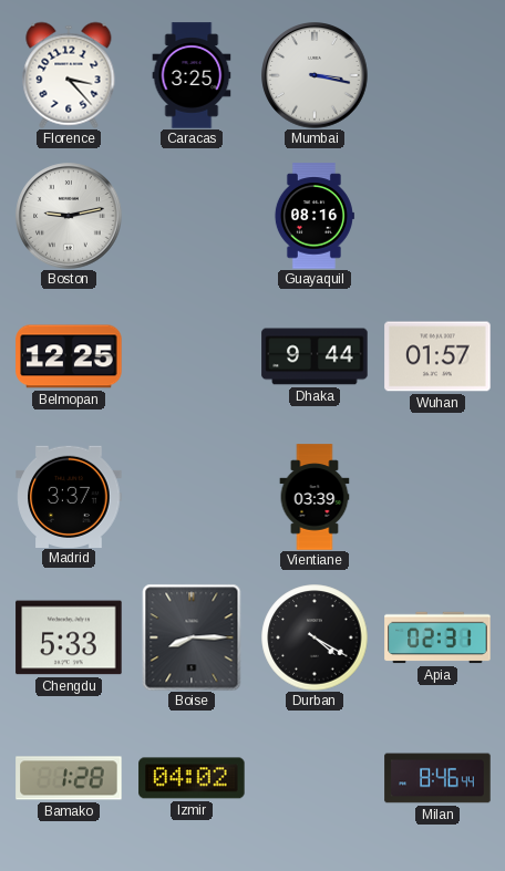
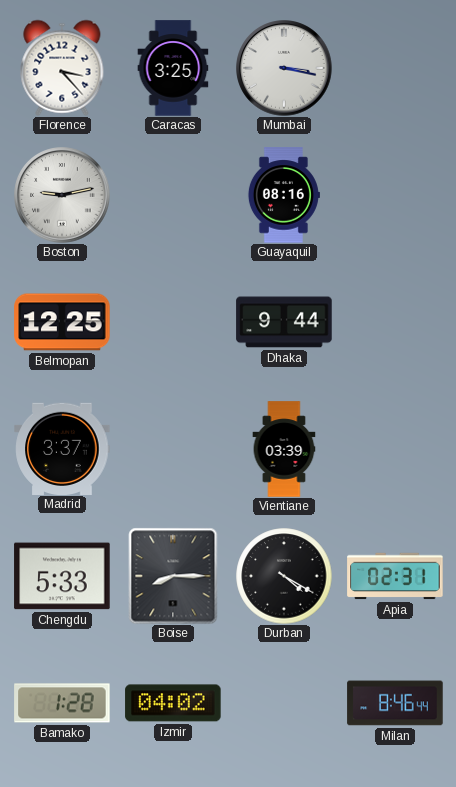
Wuhan: 01:57 -> none
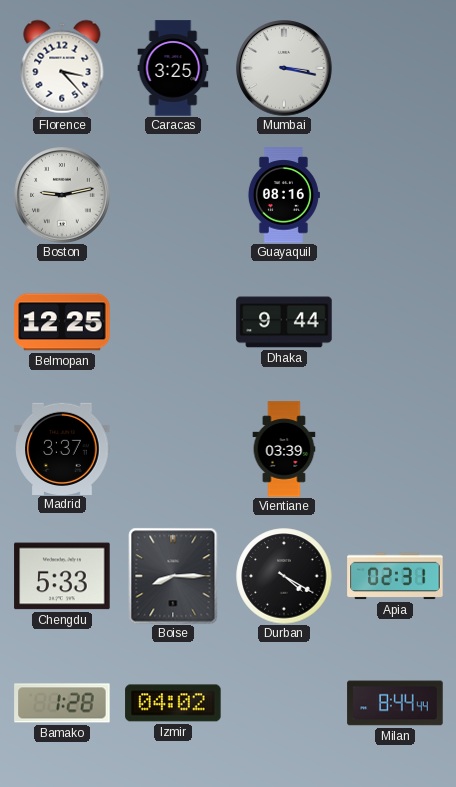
Milan: 8:46 -> 8:44
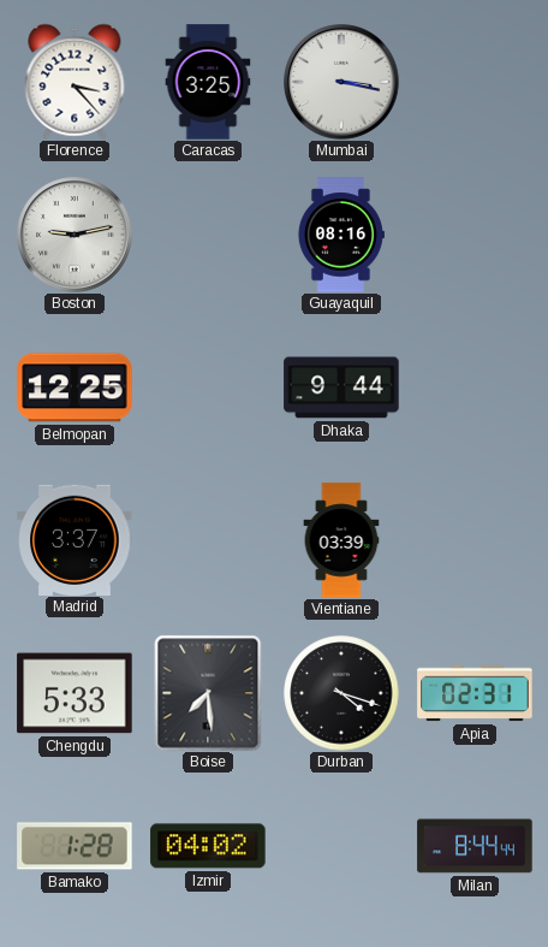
Boise: 8:15 -> 7:29
Durban: 4:20 -> 4:18
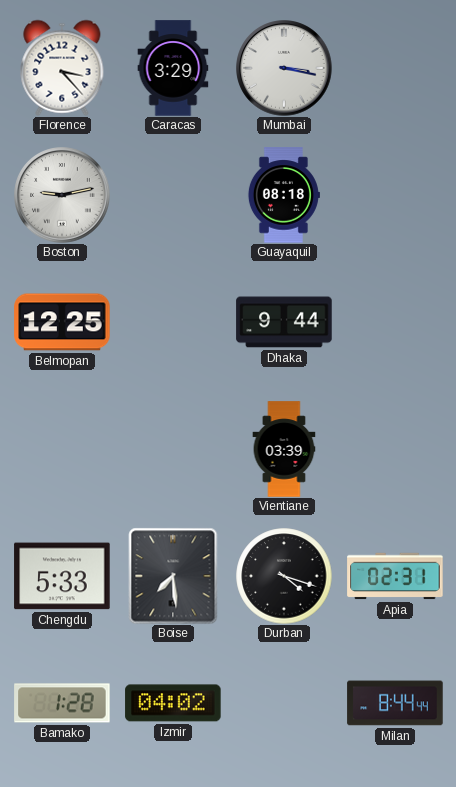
Caracas: 3:25 -> 3:29
Guayaquil: 08:16 -> 08:18
Madrid: 3:37 -> none
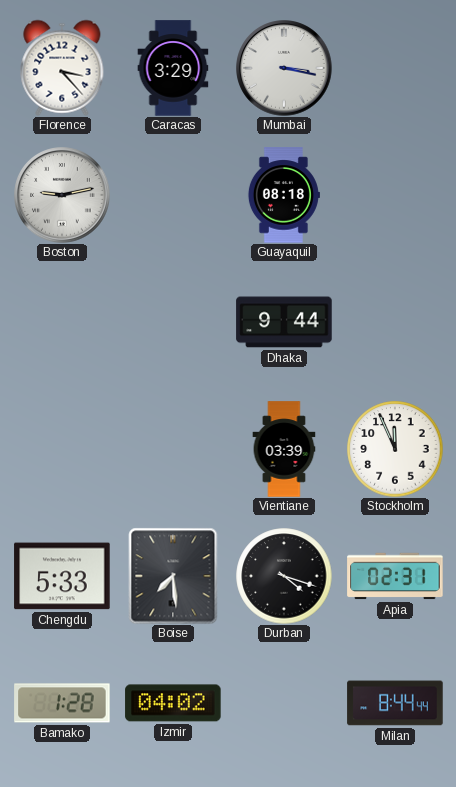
Belmopan: 12:25 -> none
Stockholm: none -> 11:56
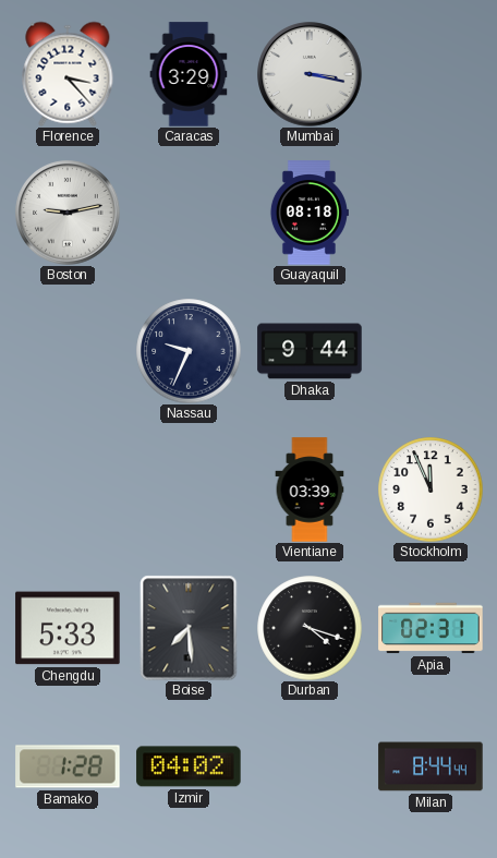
Nassau: none -> 9:34
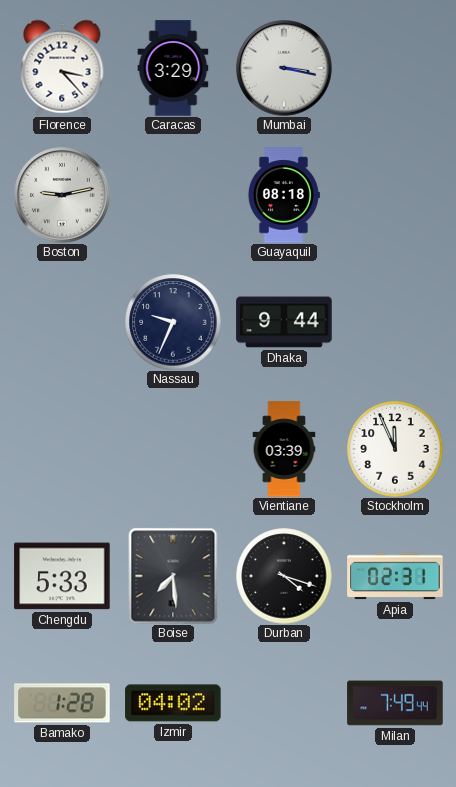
Milan: 8:44 -> 7:49
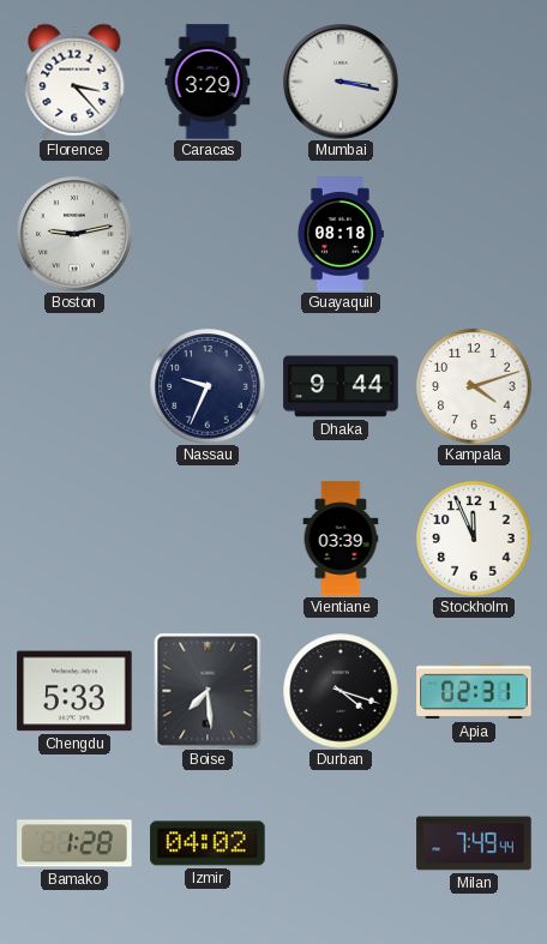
Kampala: none -> 4:12
